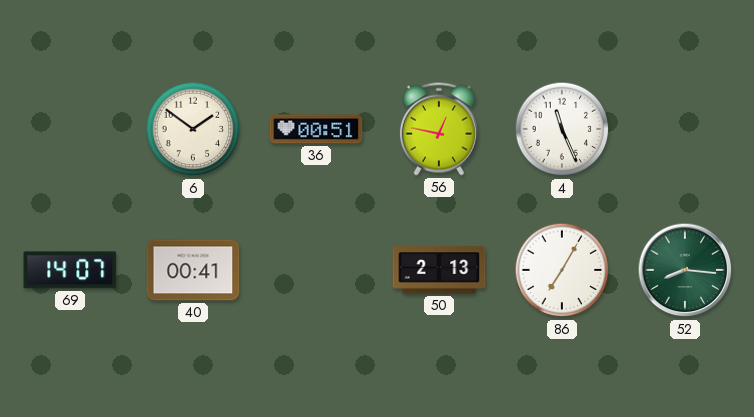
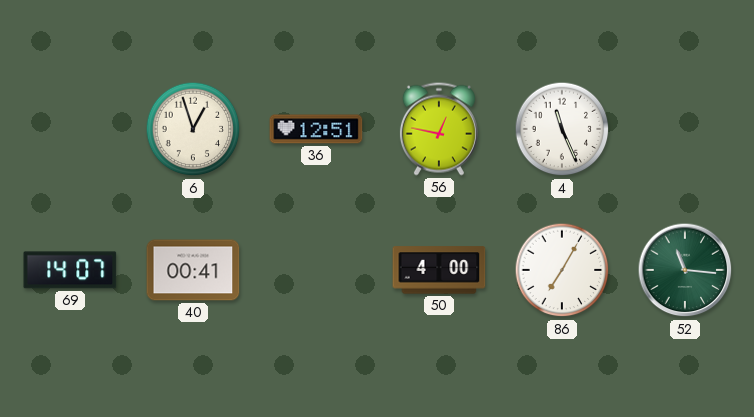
6: 1:51 -> 12:57
36: 00:51 -> 12:51
50: 2:13 -> 4:00
52: 8:16 -> 11:16
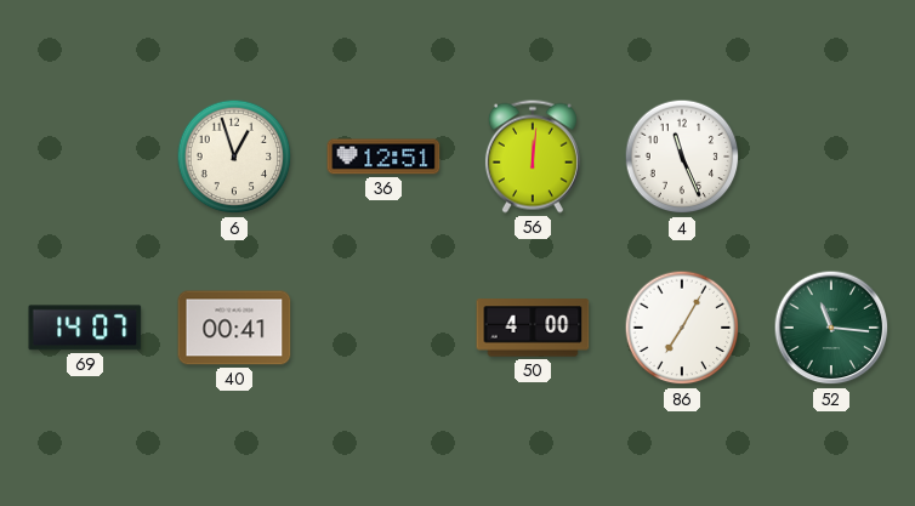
56: 12:47 -> 12:01
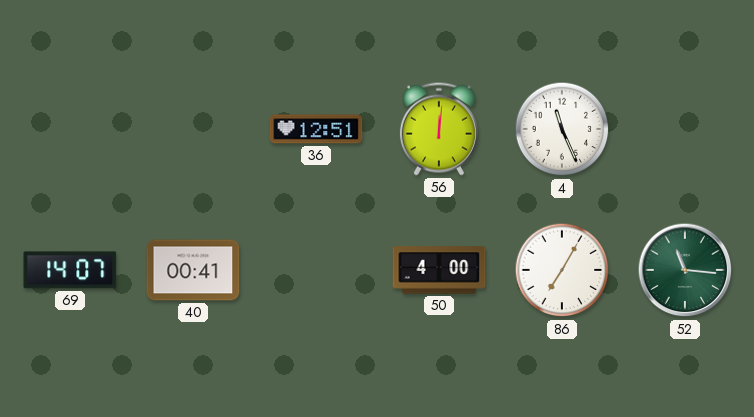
6: 12:57 -> none
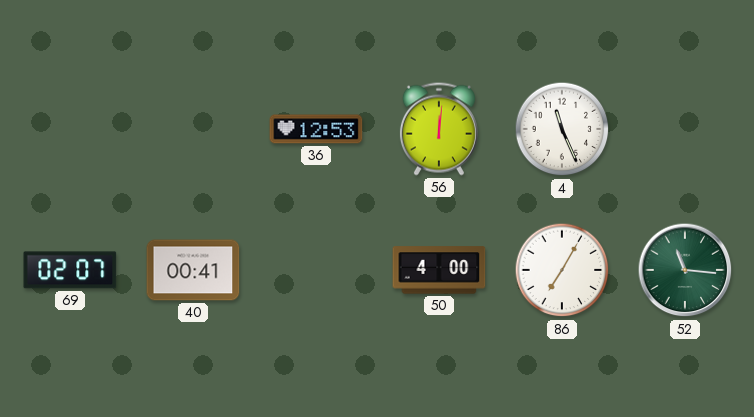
36: 12:51 -> 12:53
69: 14:07 -> 02:07
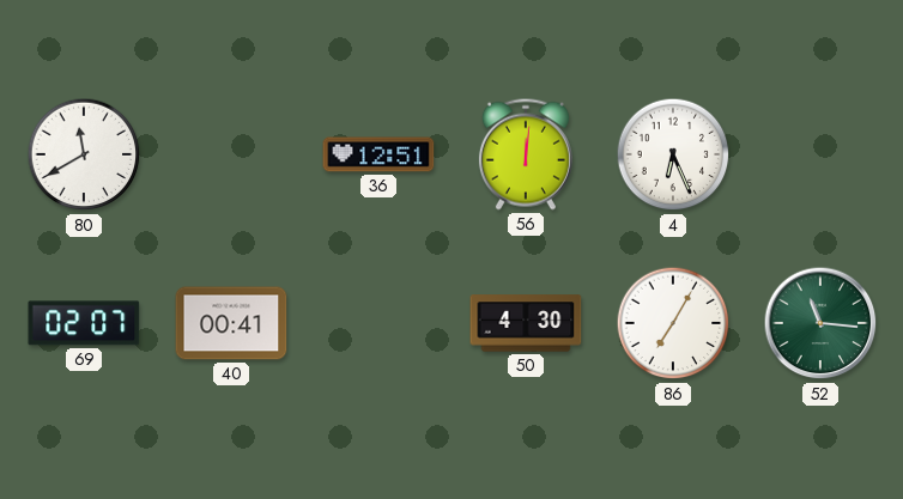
80: none -> 11:40
36: 12:53 -> 12:51
4: 11:26 -> 6:26
50: 4:00 -> 4:30
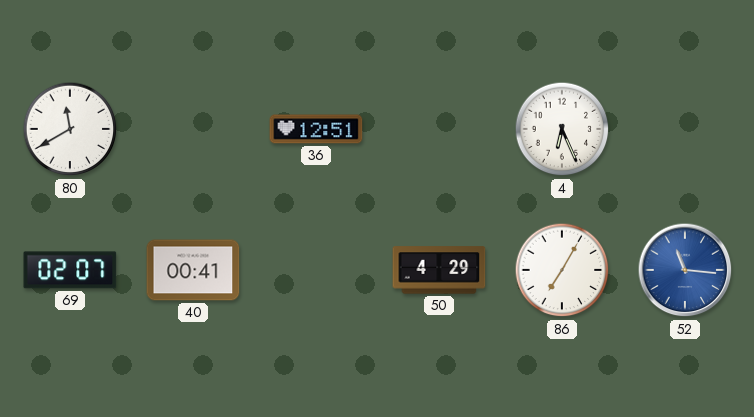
56: 12:01 -> none
50: 4:30 -> 4:29
52 dial: green -> blue
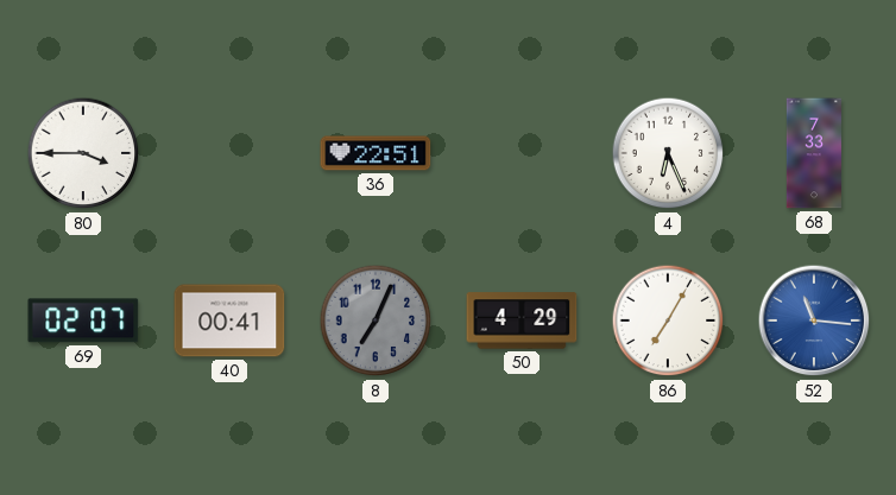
80: 11:40 -> 3:45
36: 12:51 -> 22:51
68: none -> 7:33
8: none -> 7:04
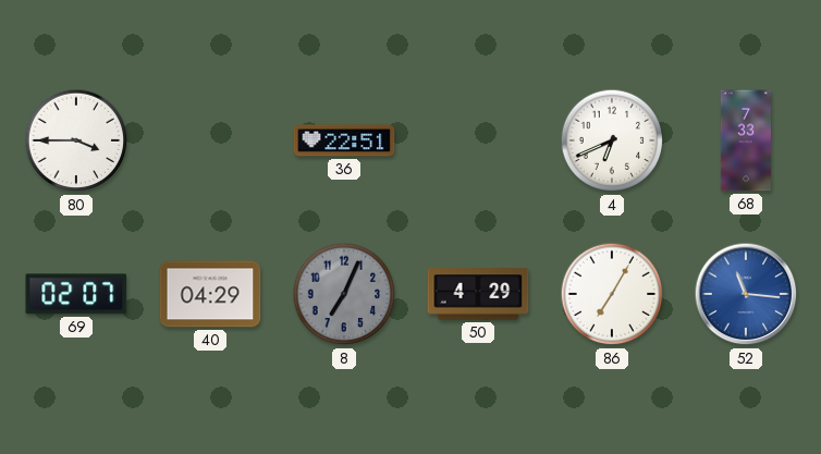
4: 6:26 -> 6:41
40: 00:41 -> 04:29
